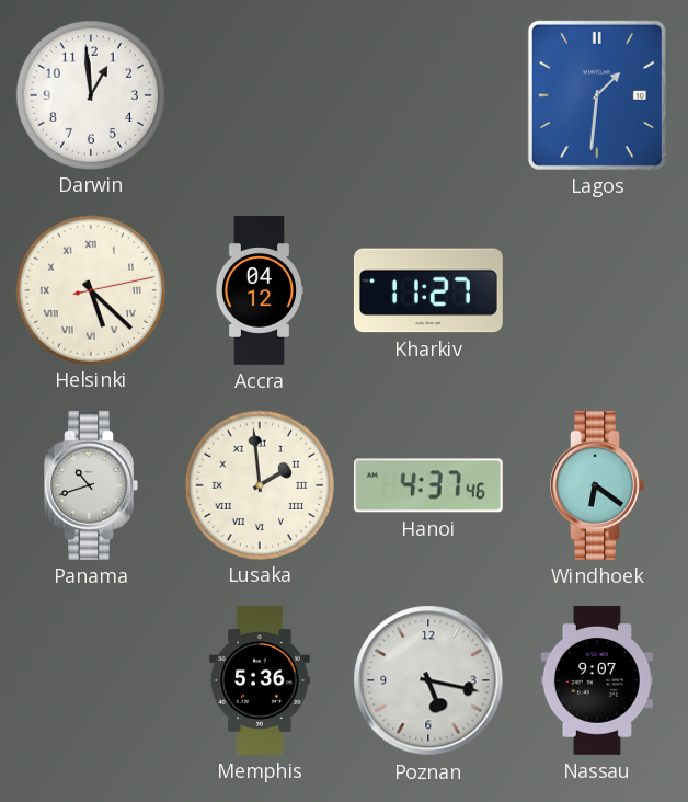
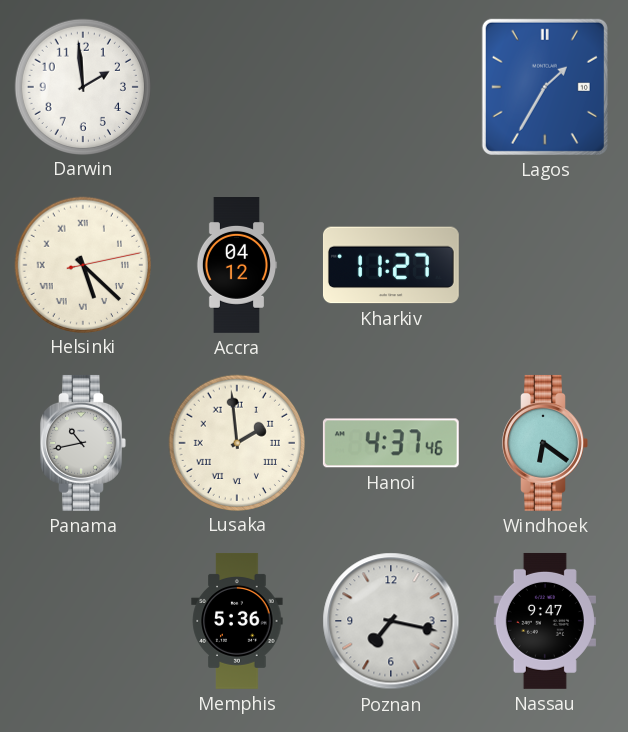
Darwin: 12:59 -> 1:59
Lagos: 1:31 -> 1:35
Panama: 10:42 -> 10:43
Poznan: 5:17 -> 7:17
Nassau: 9:07 -> 9:47
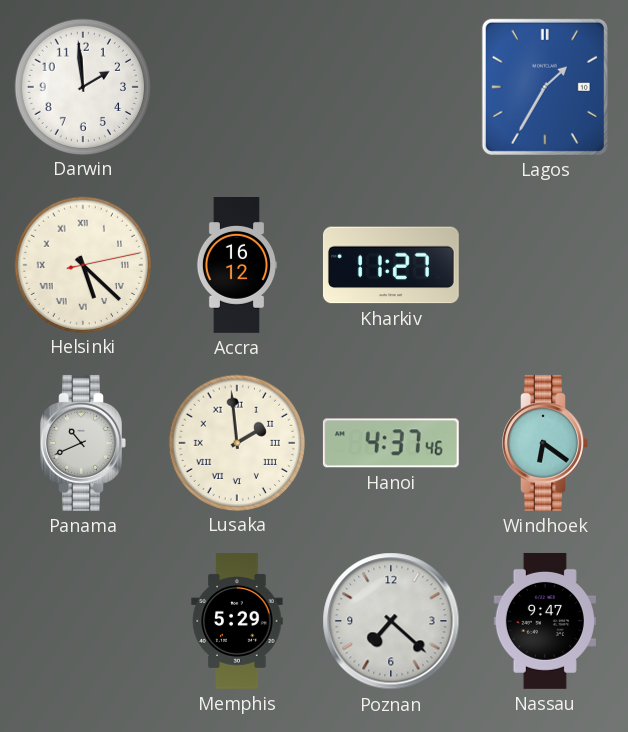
Accra: 04:12 -> 16:12
Panama: 10:43 -> 10:41
Memphis: 5:36 -> 5:29
Poznan: 7:17 -> 7:22
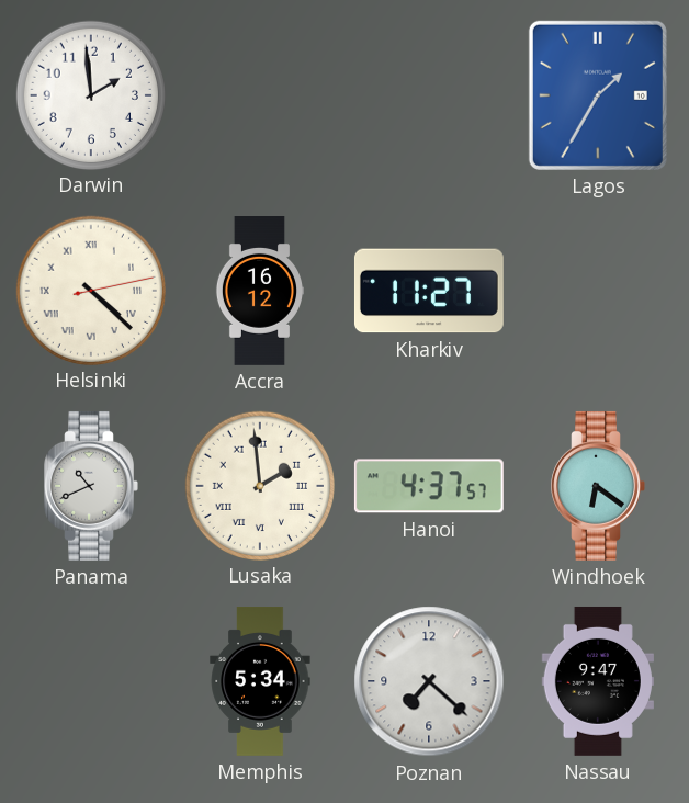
Helsinki: 5:22 -> 4:22
Hanoi: 4:37:46 -> 4:37:57
Memphis: 5:29 -> 5:34
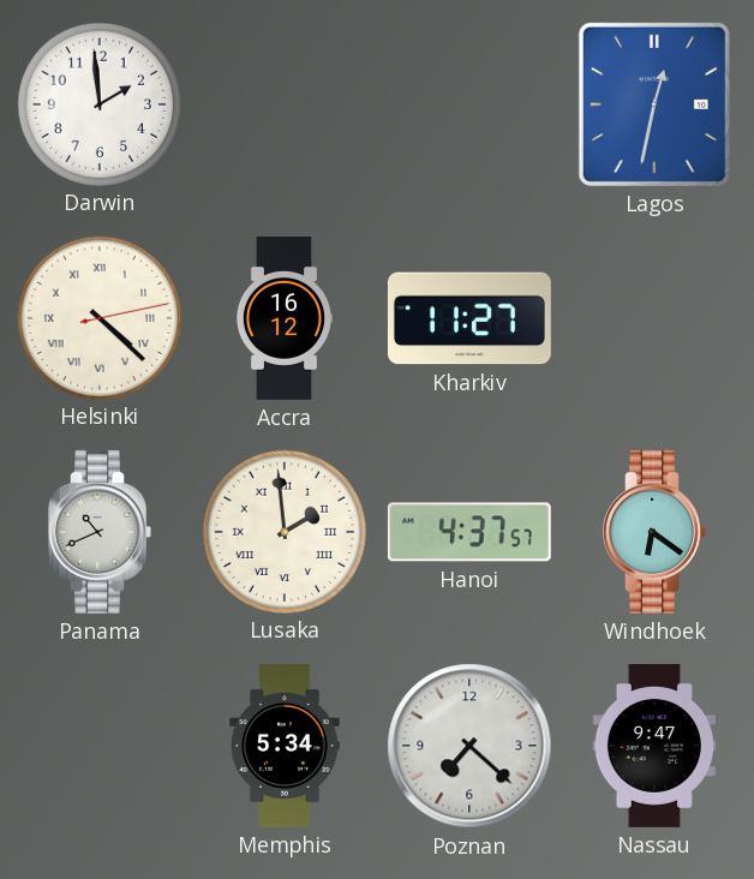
Lagos: 1:35 -> 12:32
